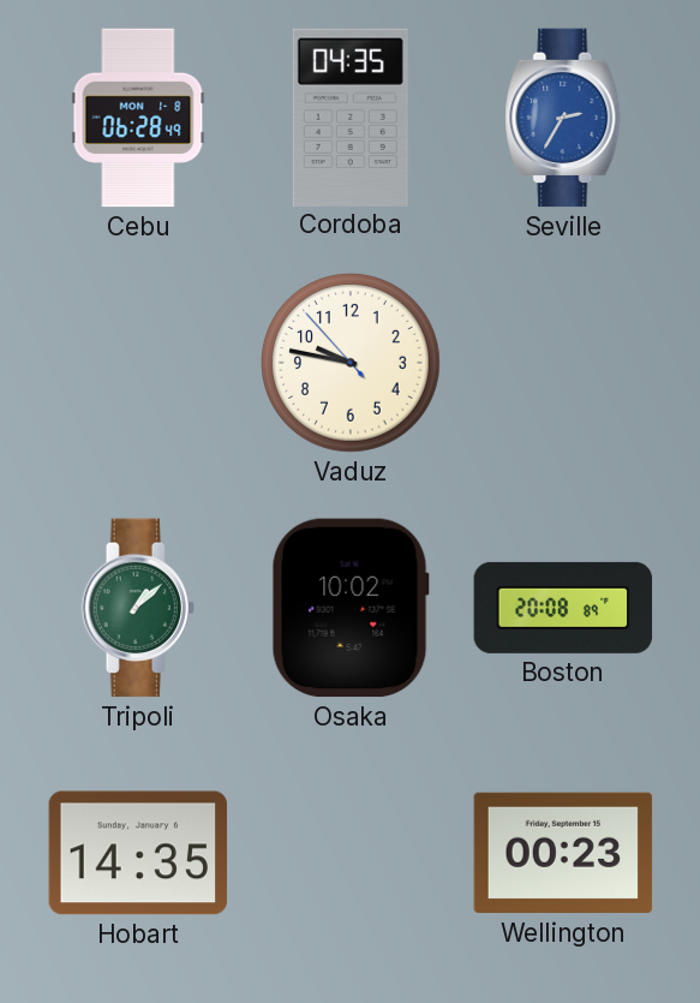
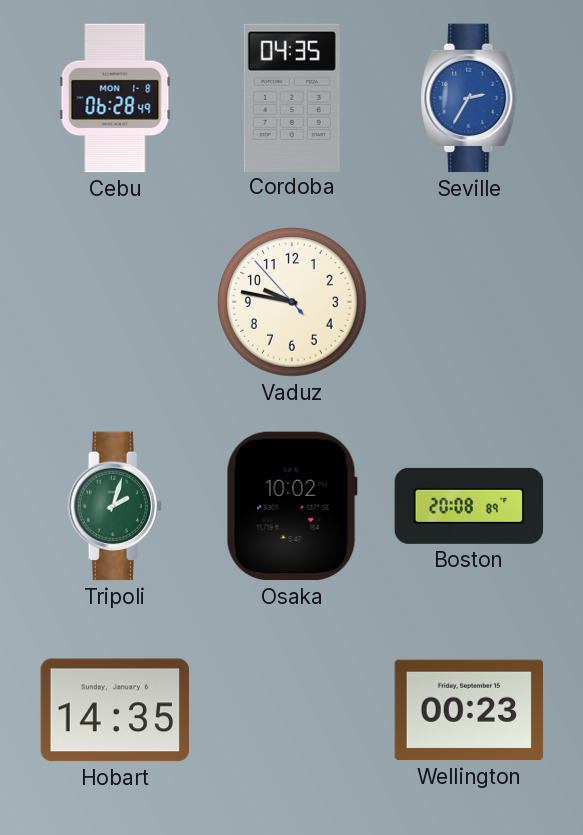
Tripoli: 1:08 -> 2:03
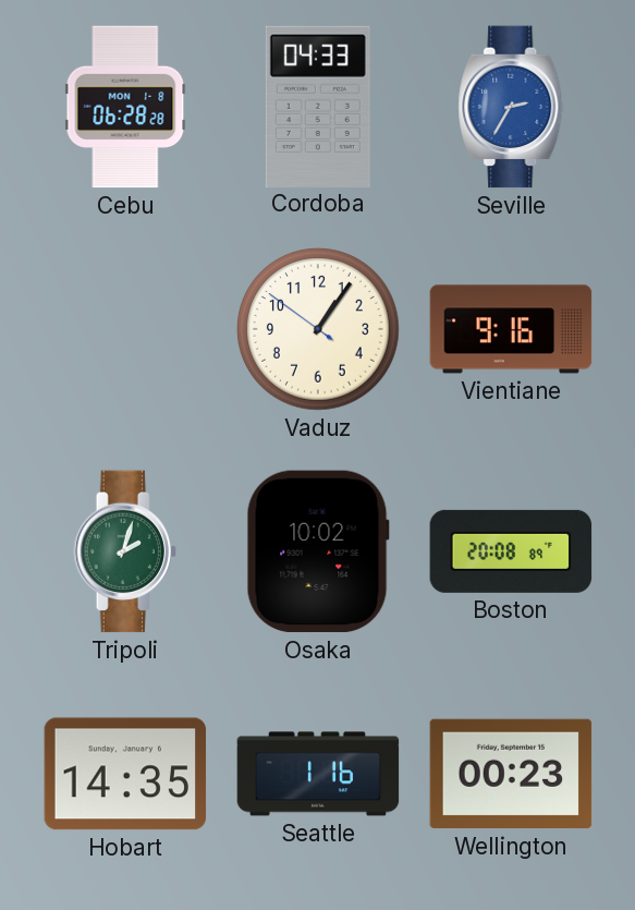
Cebu: 06:28:49 -> 06:28:28
Cordoba: 04:35 -> 04:33
Vaduz: 9:46 -> 1:05
Vientiane: none -> 9:16
Seattle: none -> 1:16
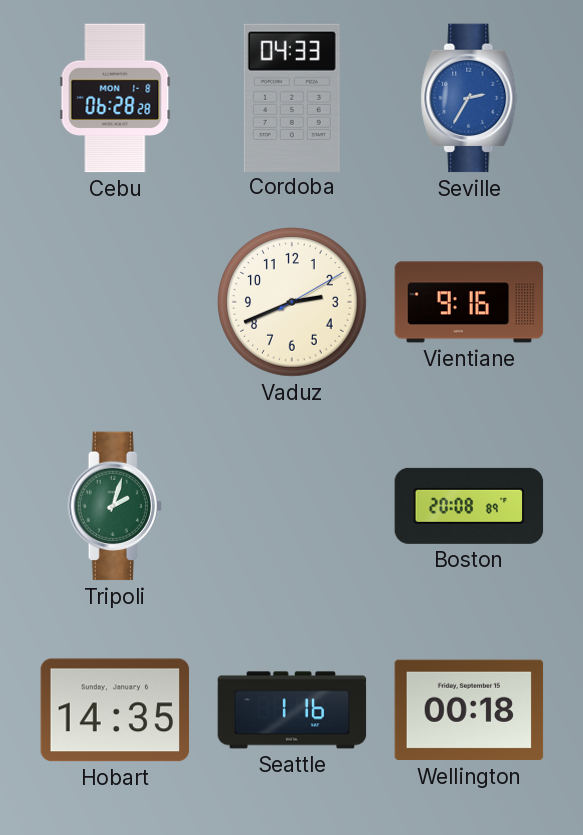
Vaduz: 1:05 -> 2:41
Osaka: 10:02 -> none
Wellington: 00:23 -> 00:18
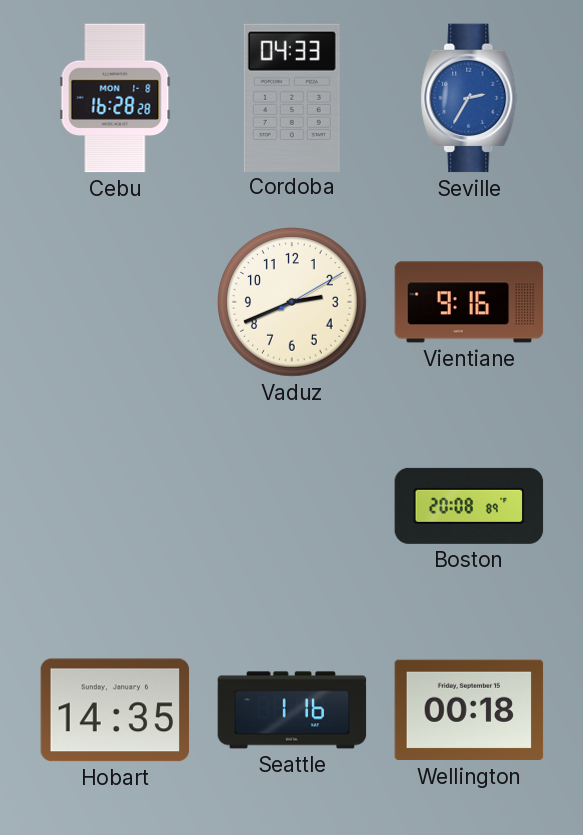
Cebu: 06:28 -> 16:28
Tripoli: 2:03 -> none
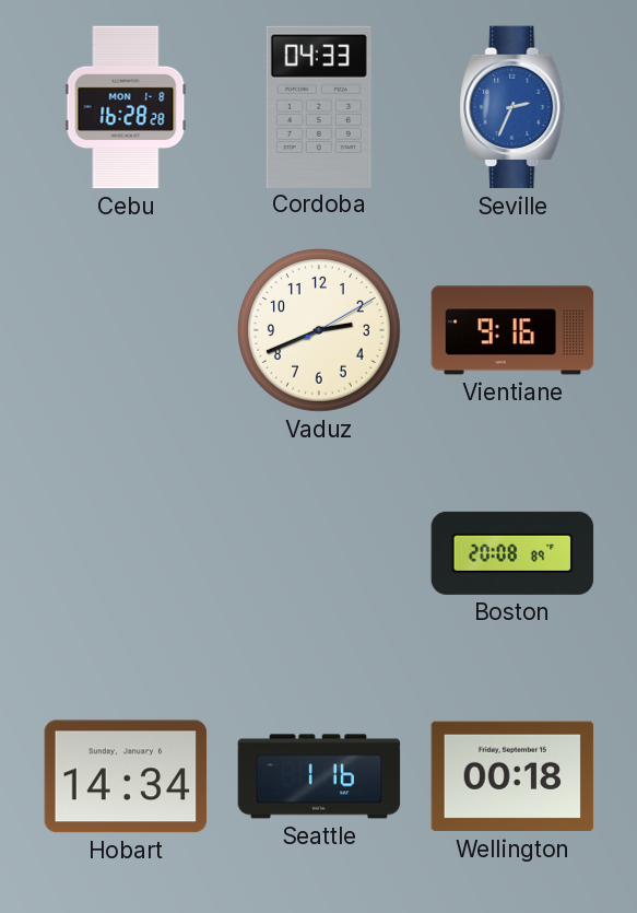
Seville: 2:35 -> 2:34
Hobart: 14:35 -> 14:34
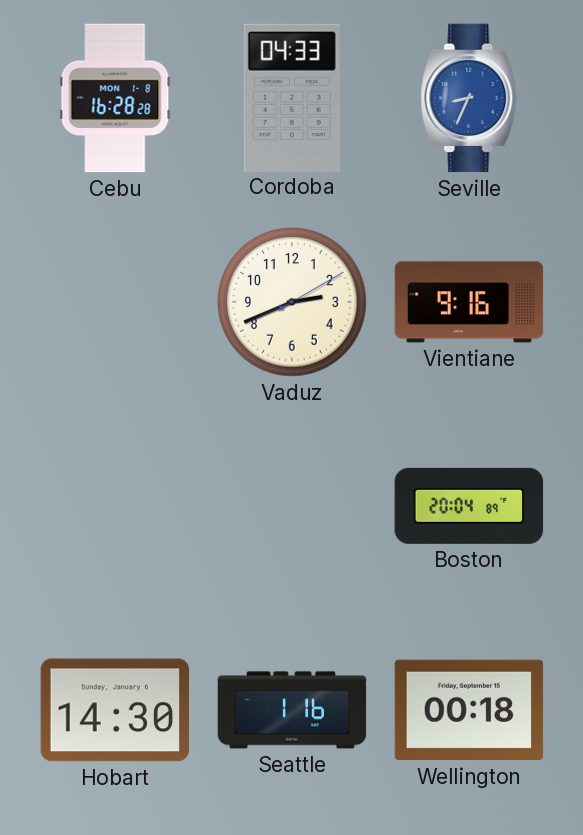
Seville: 2:34 -> 8:34
Boston: 20:08 -> 20:04
Hobart: 14:34 -> 14:30
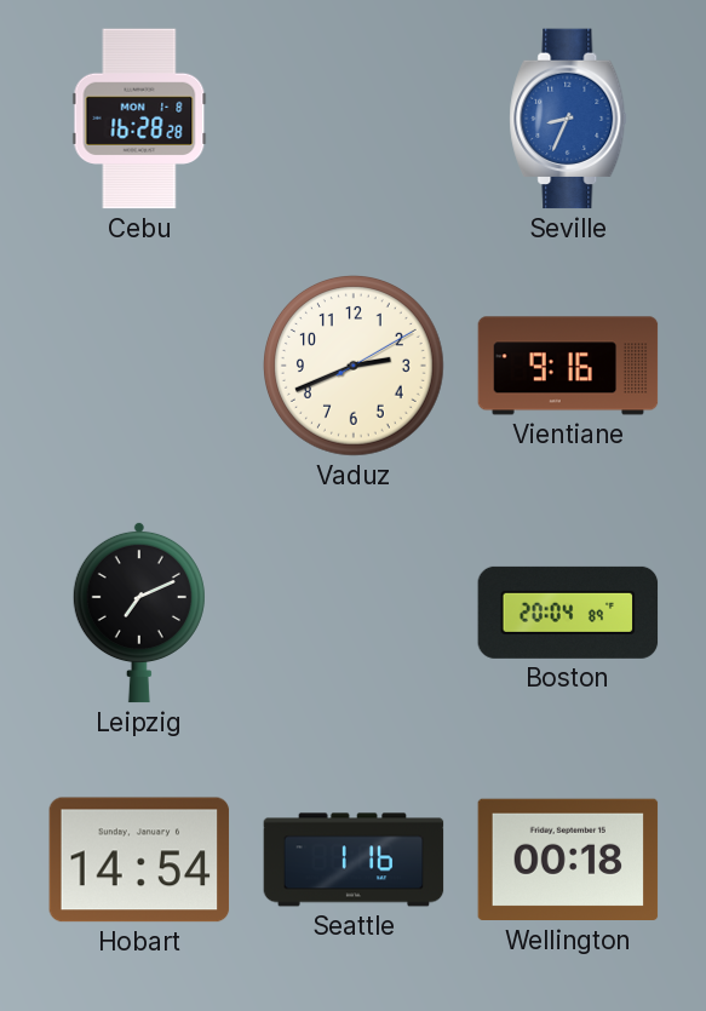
Cordoba: 04:33 -> none
Leipzig: none -> 7:11
Hobart: 14:30 -> 14:54
